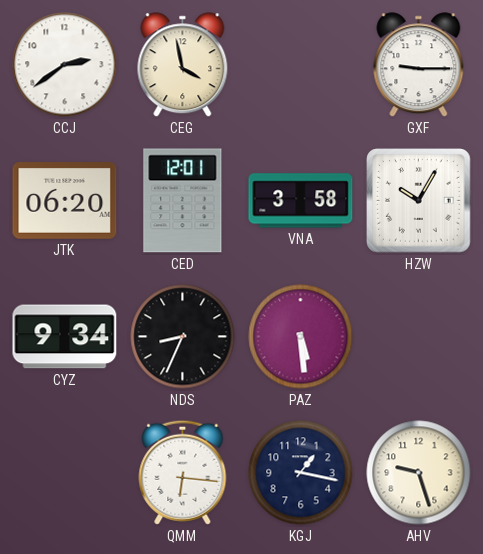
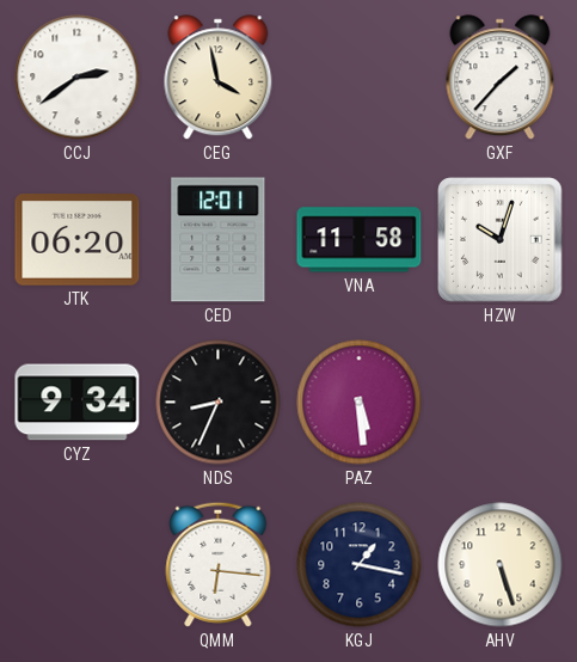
GXF: 9:15 -> 1:37
VNA: 3:58 -> 11:58
HZW: 10:05 -> 10:03
AHV: 9:27 -> 5:27
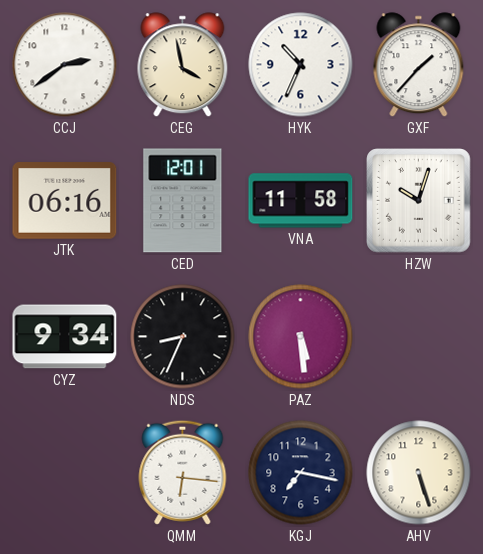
HYK: none -> 10:34
JTK: 06:20 -> 06:16
KGJ: 1:17 -> 7:17
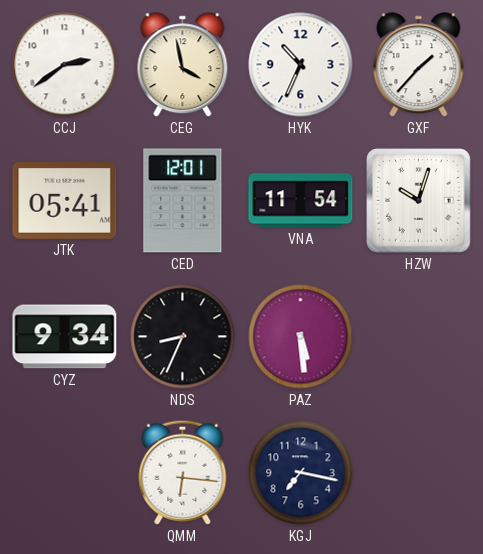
JTK: 06:16 -> 05:41
VNA: 11:58 -> 11:54
AHV: 5:27 -> none
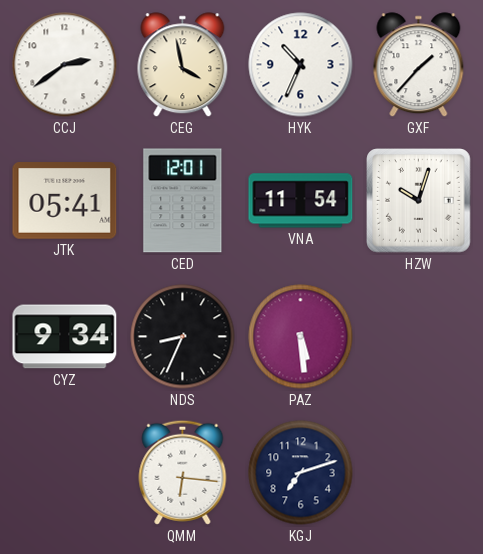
KGJ: 7:17 -> 7:12
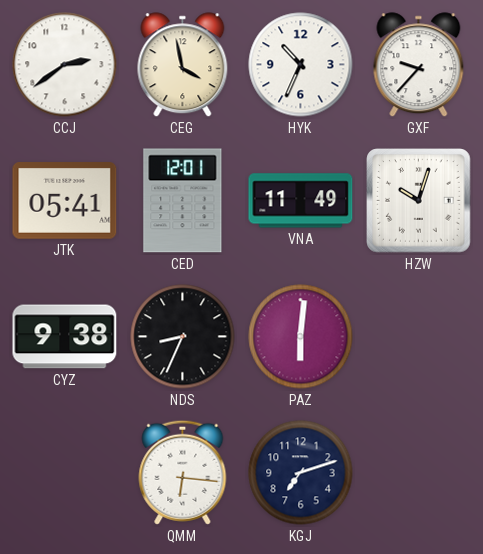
GXF: 1:37 -> 9:37
VNA: 11:54 -> 11:49
CYZ: 9:34 -> 9:38
PAZ: 5:29 -> 6:01
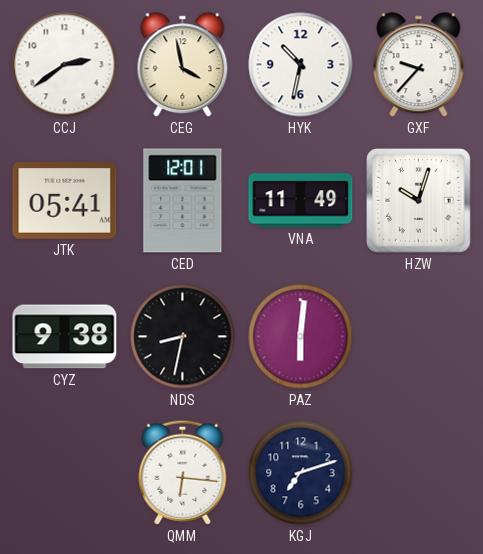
HYK: 10:34 -> 10:32
NDS: 8:34 -> 8:32
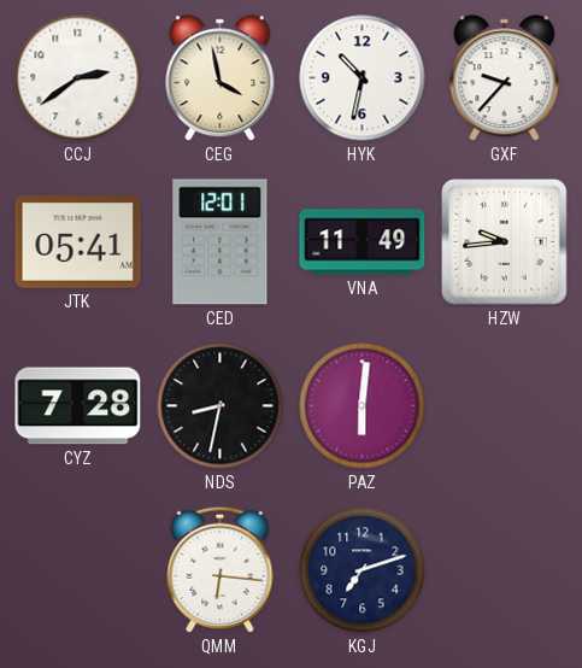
HZW: 10:03 -> 9:44
CYZ: 9:38 -> 7:28
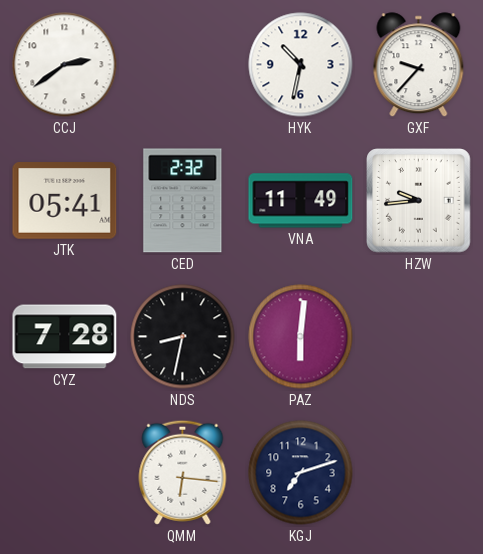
CEG: 3:58 -> none
CED: 12:01 -> 2:32
